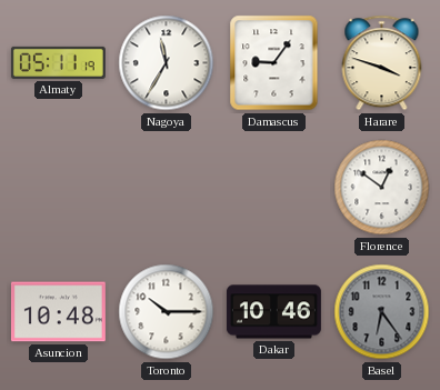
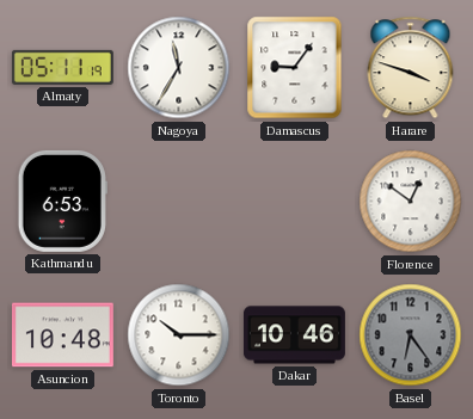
Kathmandu: none -> 6:53
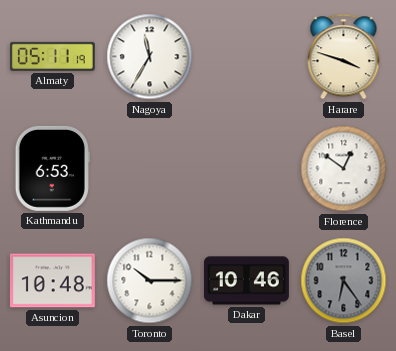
Damascus: 9:06 -> none
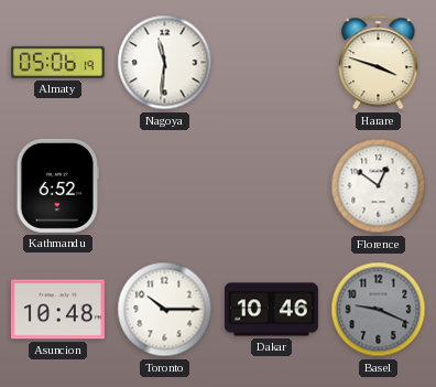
Almaty: 05:11 -> 05:06
Nagoya: 11:35 -> 11:31
Kathmandu: 6:53 -> 6:52
Basel: 6:24 -> 9:19
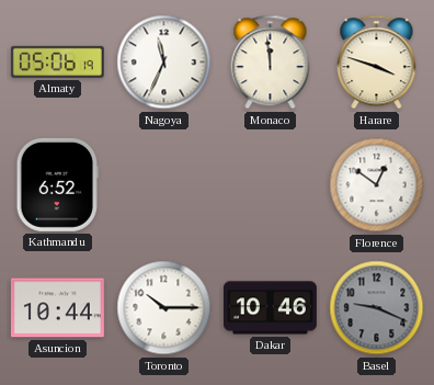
Nagoya: 11:31 -> 11:34
Monaco: none -> 11:59
Asuncion: 10:48 -> 10:44
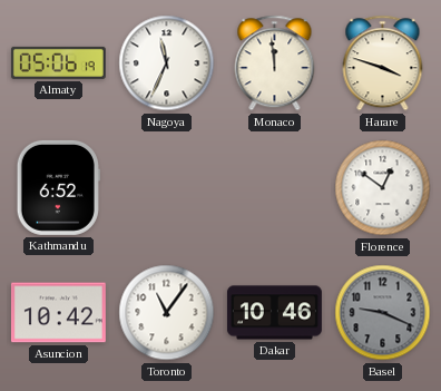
Asuncion: 10:44 -> 10:42
Toronto: 10:15 -> 11:06
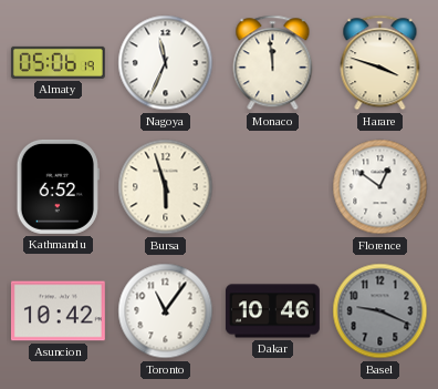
Bursa: none -> 5:57
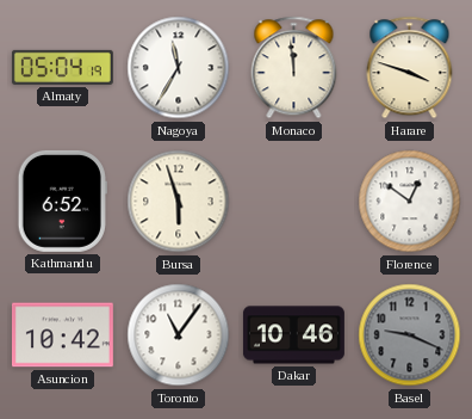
Almaty: 05:06 -> 05:04
Nagoya: 11:34 -> 11:35
